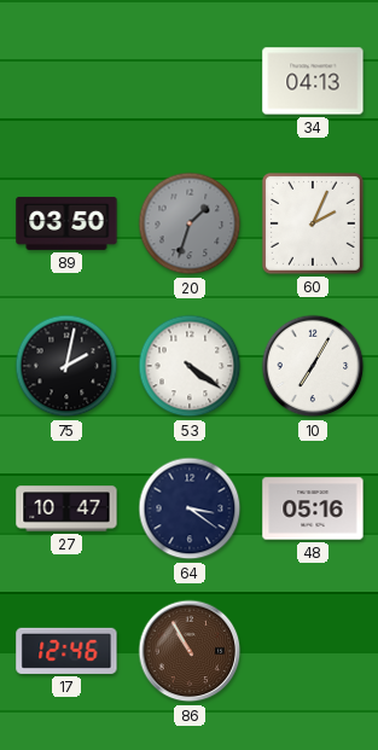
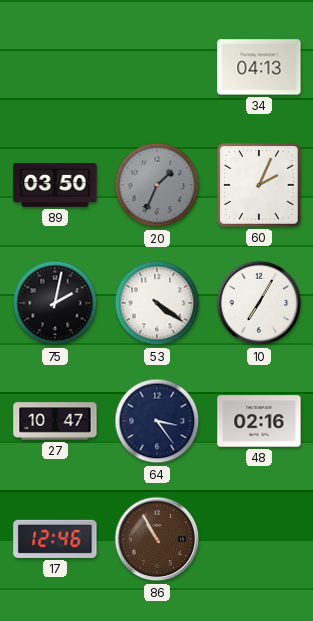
20: 1:33 -> 1:34
64: 3:21 -> 3:24
48: 05:16 -> 02:16
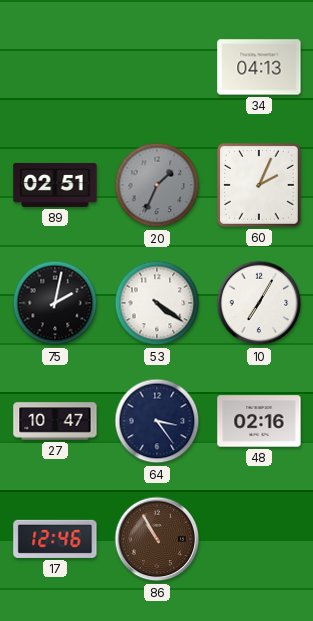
89: 03:50 -> 02:51
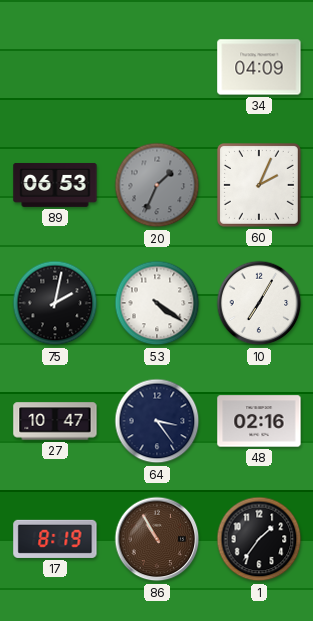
34: 04:13 -> 04:09
89: 02:51 -> 06:53
17: 12:46 -> 8:19
1: none -> 1:36
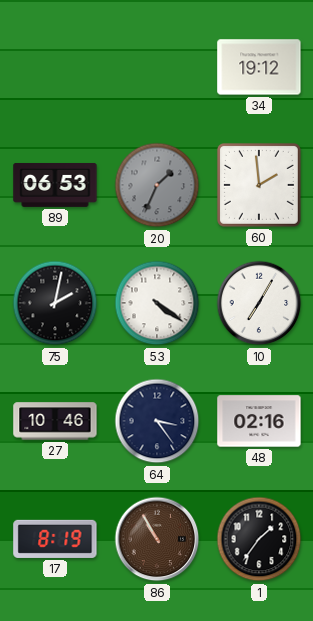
34: 04:09 -> 19:12
60: 2:04 -> 1:59
27: 10:47 -> 10:46
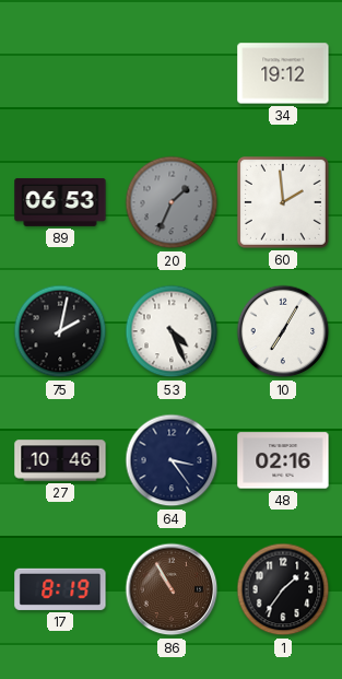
53: 4:21 -> 4:26
